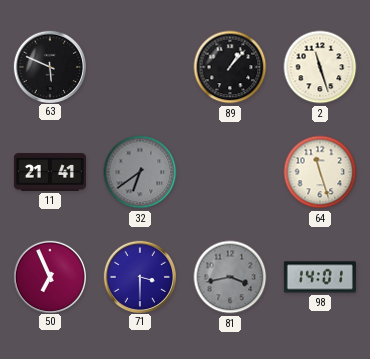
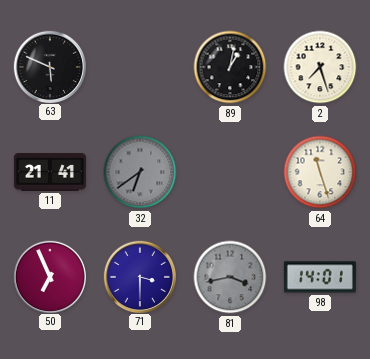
89: 1:07 -> 1:02
2: 11:27 -> 7:27
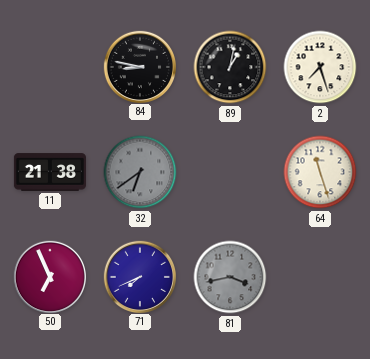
63: 5:49 -> none
84: none -> 8:47
11: 21:41 -> 21:38
71: 3:30 -> 7:41
98: 14:01 -> none
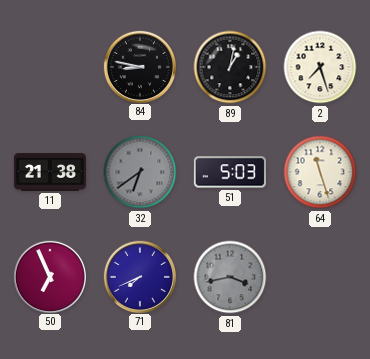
51: none -> 5:03
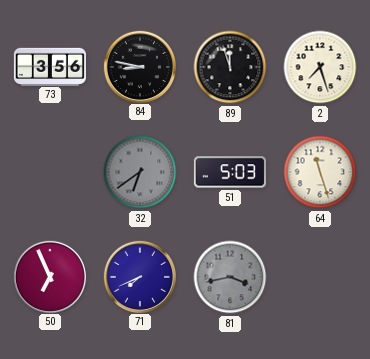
73: none -> 3:56
89: 1:02 -> 11:57
11: 21:38 -> none
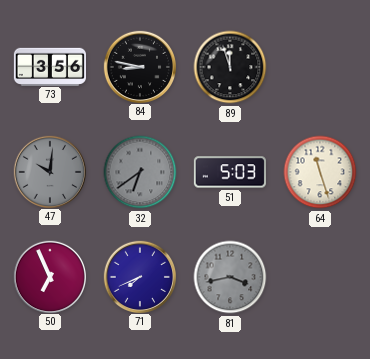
2: 7:27 -> none
47: none -> 10:01
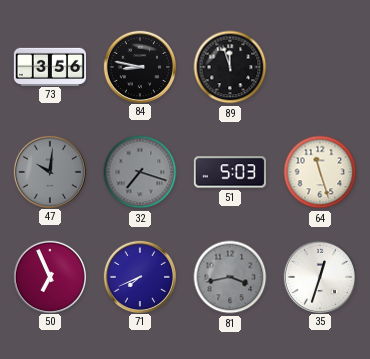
32: 6:39 -> 7:18
35: none -> 12:33
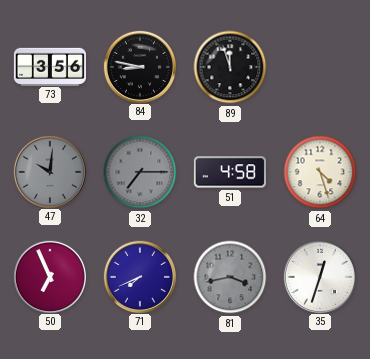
32: 7:18 -> 7:15
51: 5:03 -> 4:58
64: 11:27 -> 4:27
